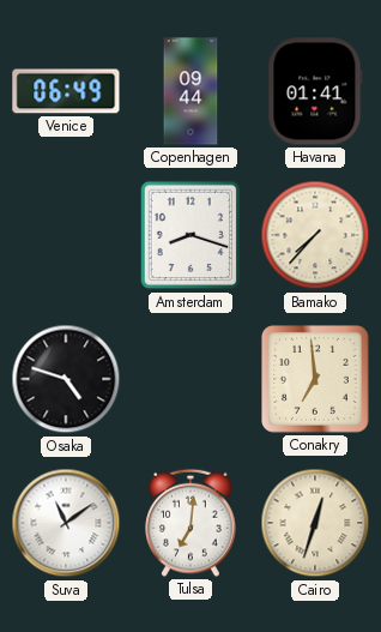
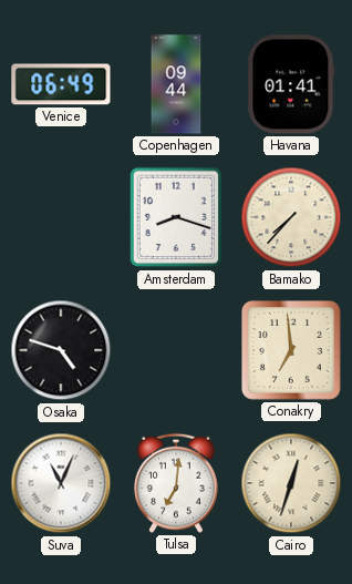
Suva: 11:09 -> 11:04
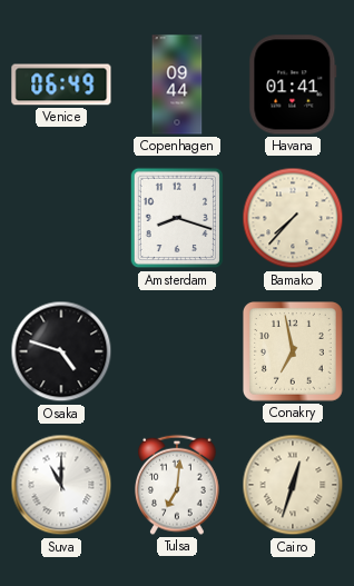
Conakry: 6:59 -> 6:58
Suva: 11:04 -> 11:00
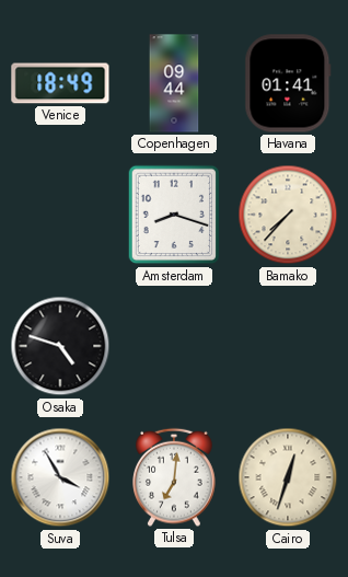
Venice: 06:49 -> 18:49
Conakry: 6:58 -> none
Suva: 11:00 -> 3:55
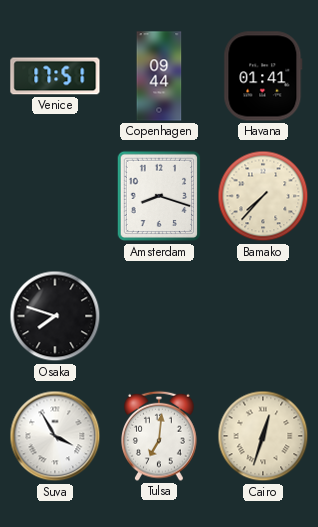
Venice: 18:49 -> 17:51
Osaka: 4:48 -> 7:48
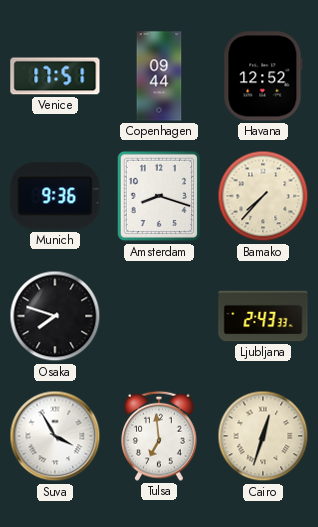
Havana: 01:41 -> 12:52
Munich: none -> 9:36
Ljubljana: none -> 2:43
Tulsa: 7:01 -> 6:59
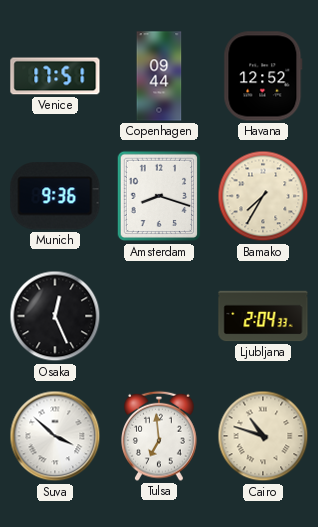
Bamako: 7:37 -> 7:35
Osaka: 7:48 -> 12:26
Ljubljana: 2:43 -> 2:04
Suva: 3:55 -> 3:52
Cairo: 12:33 -> 10:48
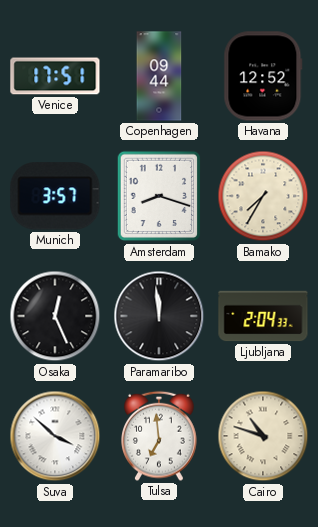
Munich: 9:36 -> 3:57
Paramaribo: none -> 11:59
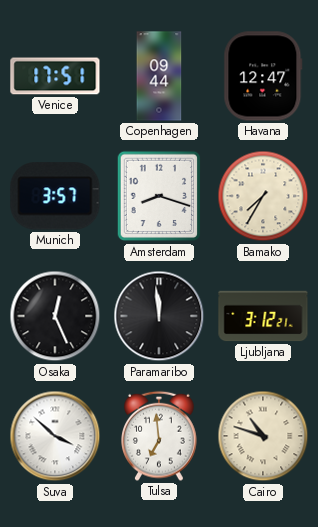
Havana: 12:52 -> 12:47
Ljubljana: 2:04 -> 3:12
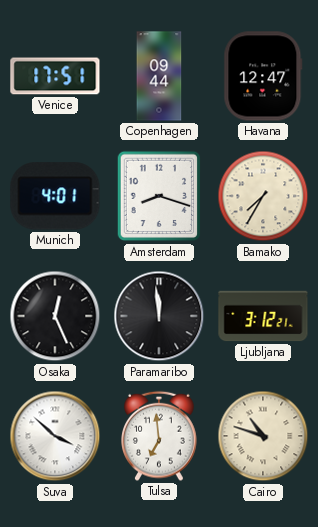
Munich: 3:57 -> 4:01
